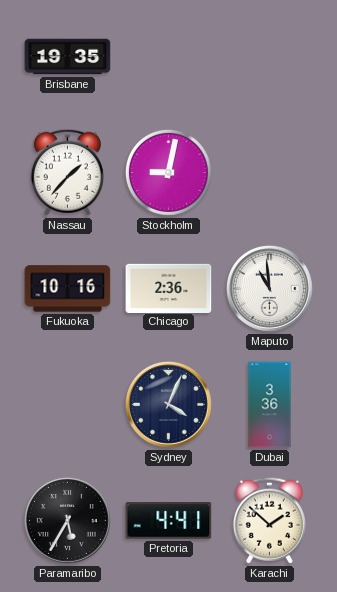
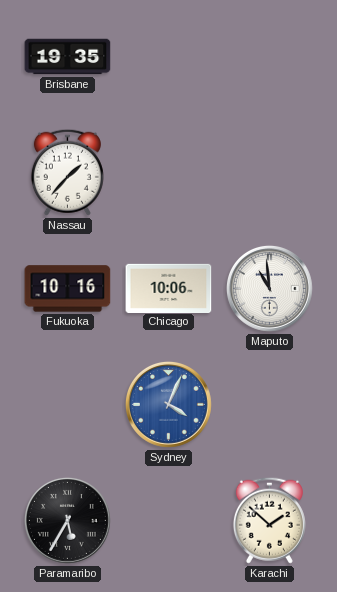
Stockholm: 9:02 -> none
Chicago: 2:36 -> 10:06
Sydney dial: navy -> blue
Dubai: 3:36 -> none
Pretoria: 4:41 -> none
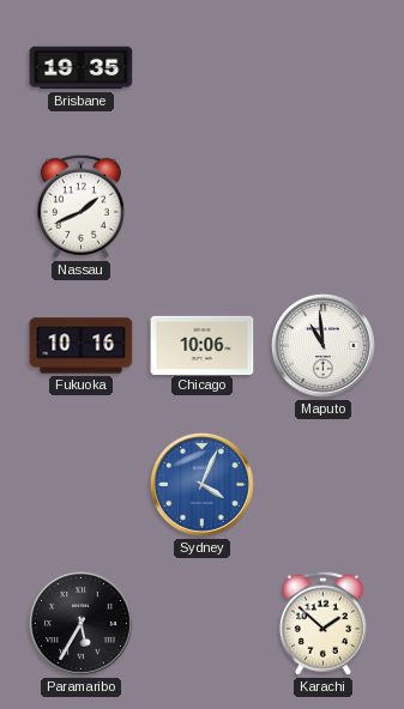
Nassau: 1:37 -> 1:41
